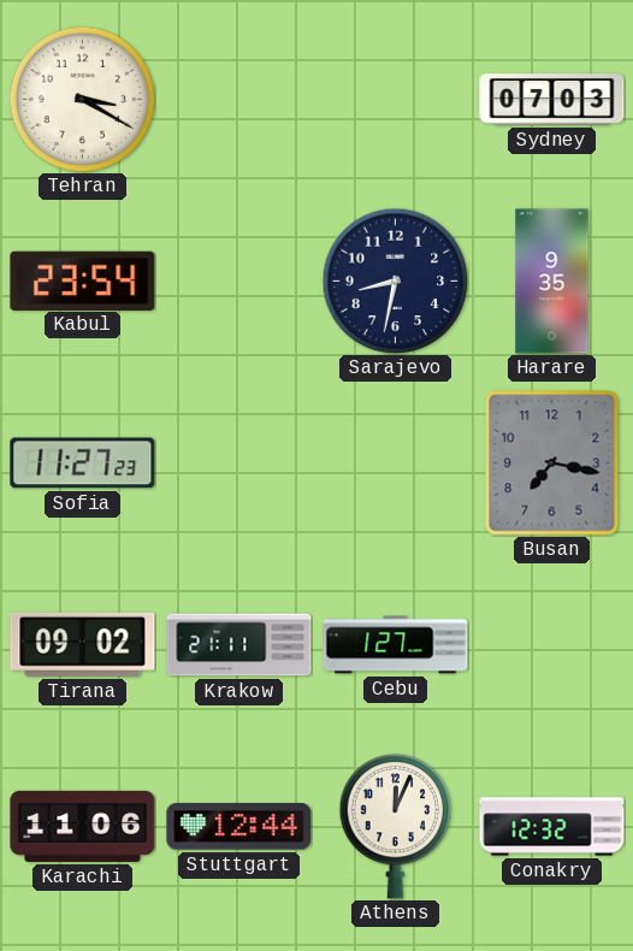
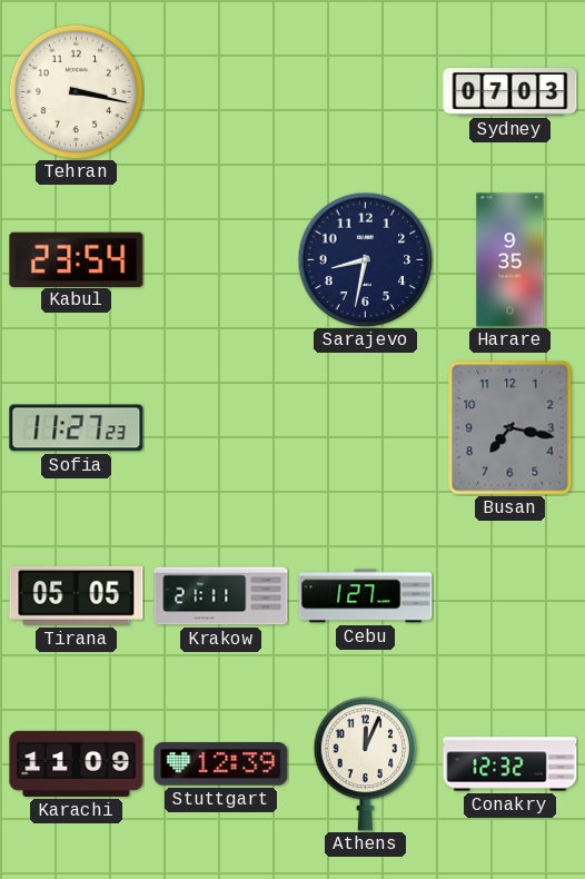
Tehran: 3:20 -> 3:17
Tirana: 09:02 -> 05:05
Karachi: 11:06 -> 11:09
Stuttgart: 12:44 -> 12:39
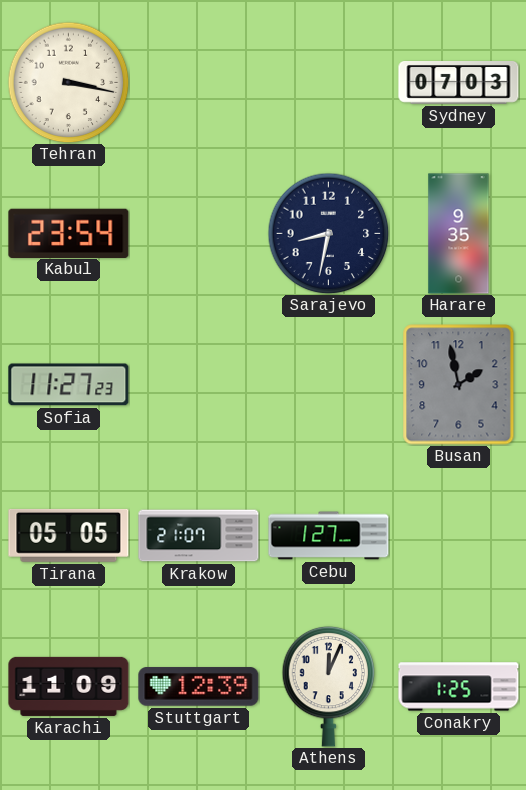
Busan: 7:17 -> 1:58
Krakow: 21:11 -> 21:07
Conakry: 12:32 -> 1:25
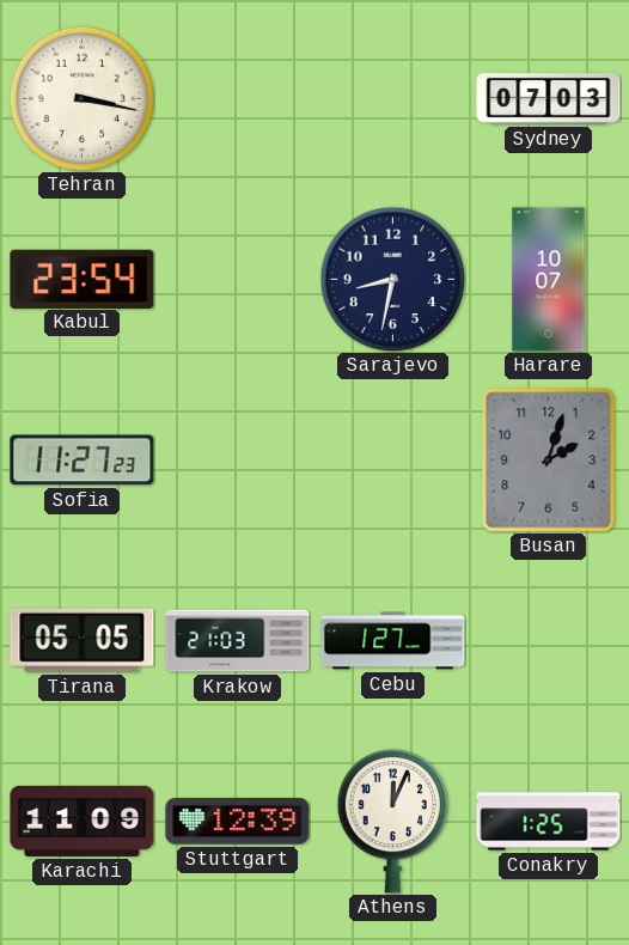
Harare: 9:35 -> 10:07
Busan: 1:58 -> 2:03
Krakow: 21:07 -> 21:03
